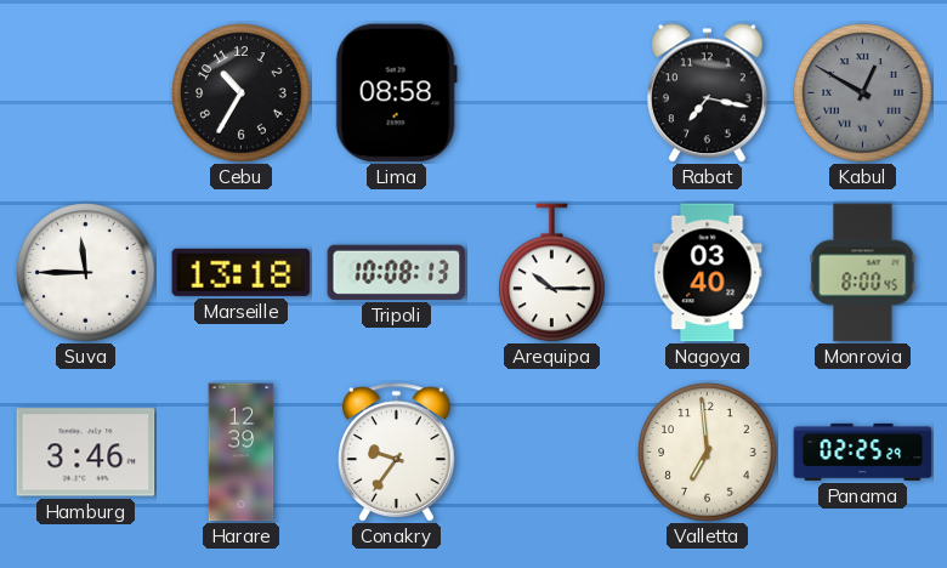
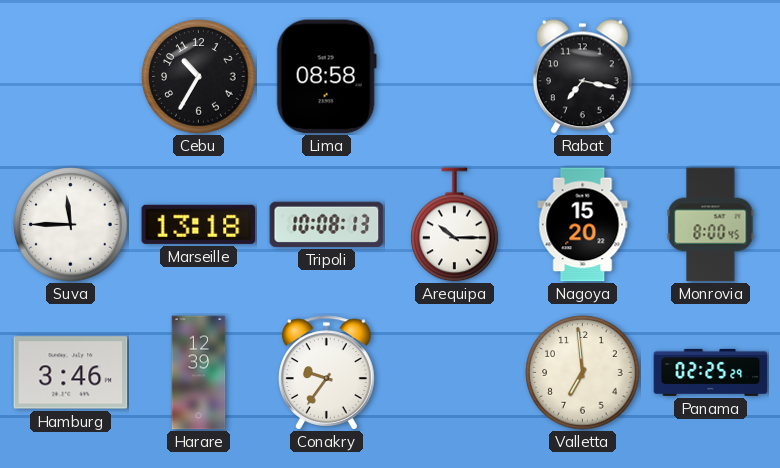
Kabul: 12:50 -> none
Nagoya: 03:40 -> 15:20
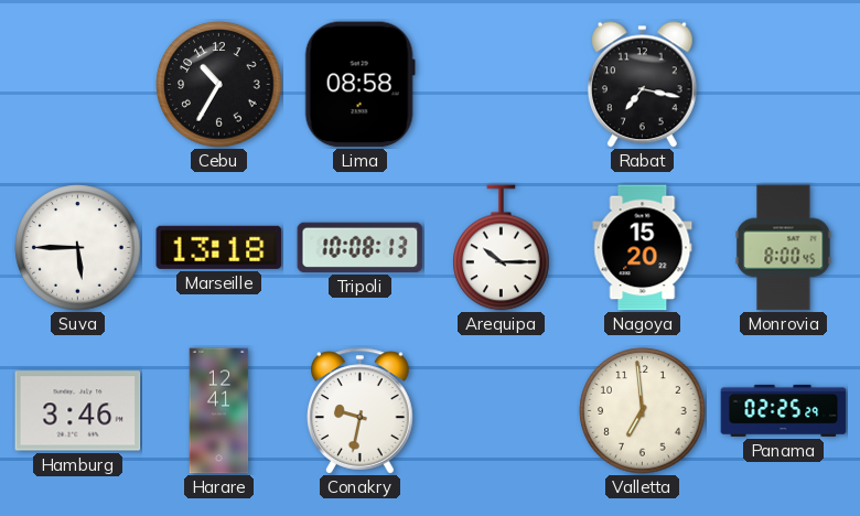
Suva: 11:45 -> 5:45
Harare: 12:39 -> 12:41
Conakry: 9:36 -> 9:32
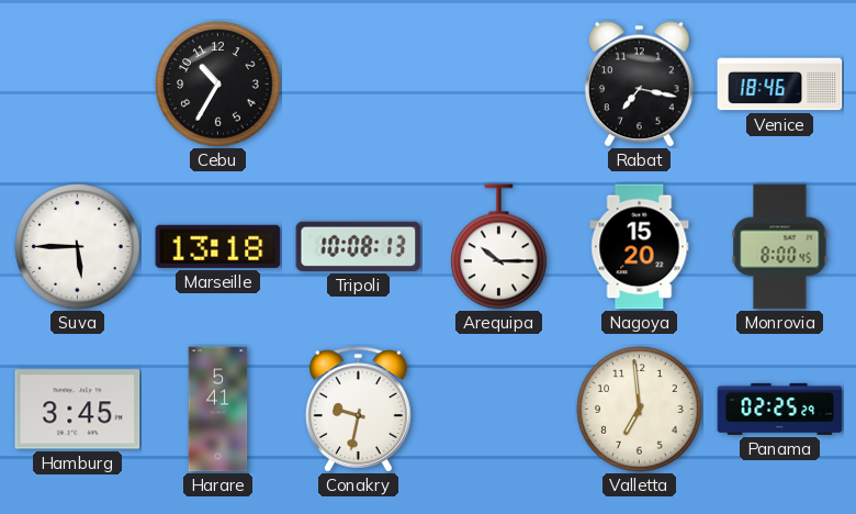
Lima: 08:58 -> none
Venice: none -> 18:46
Hamburg: 3:46 -> 3:45
Harare: 12:41 -> 5:41
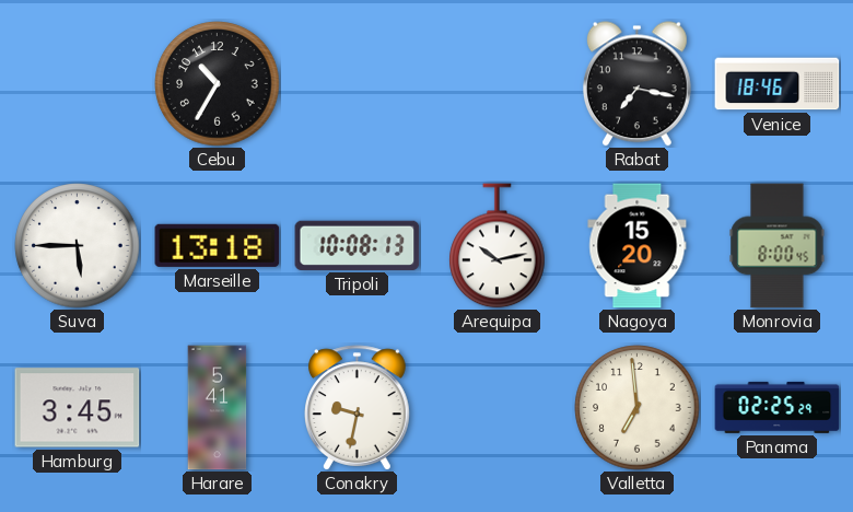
Arequipa: 10:15 -> 10:13
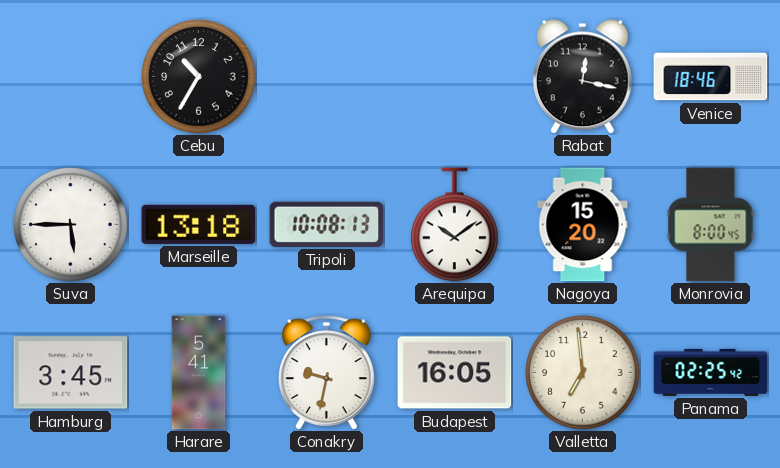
Rabat: 7:17 -> 12:17
Arequipa: 10:13 -> 10:09
Budapest: none -> 16:05
Panama: 02:25:29 -> 02:25:42
